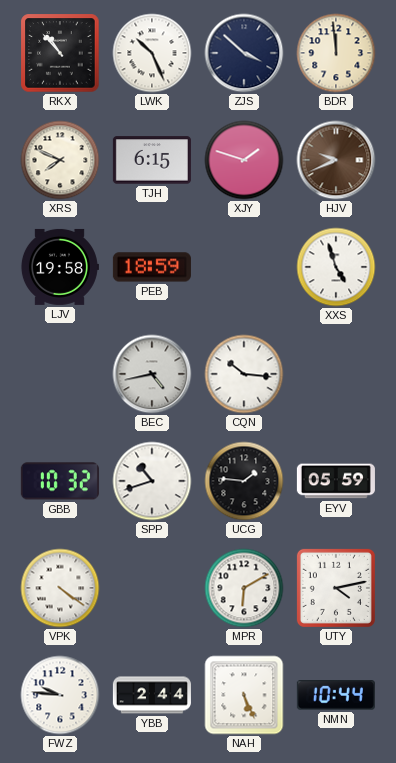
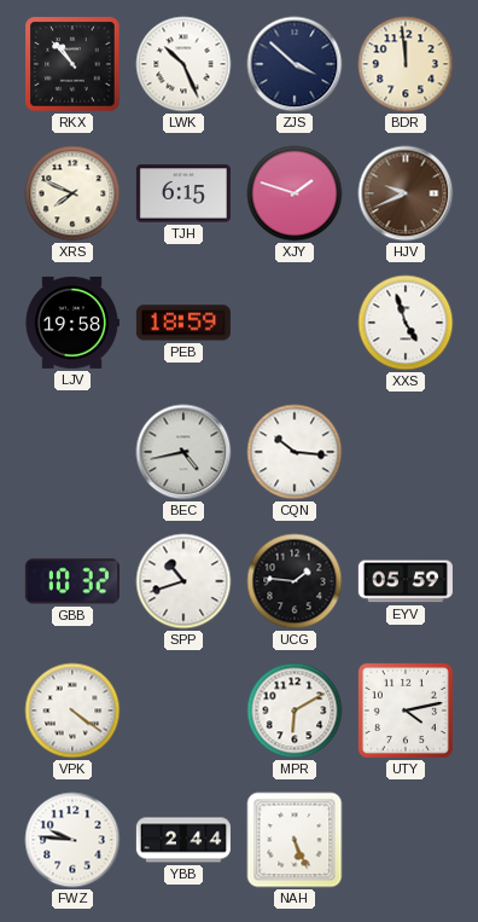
NMN: 10:44 -> none
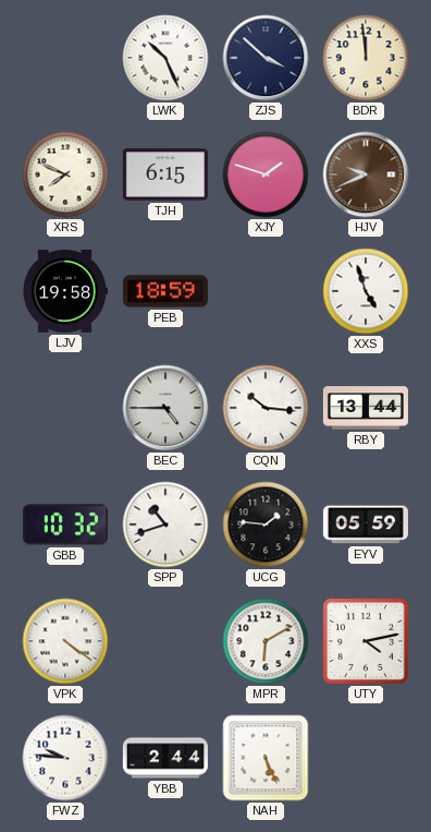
RKX: 10:53 -> none
BEC: 4:43 -> 4:45
RBY: none -> 13:44
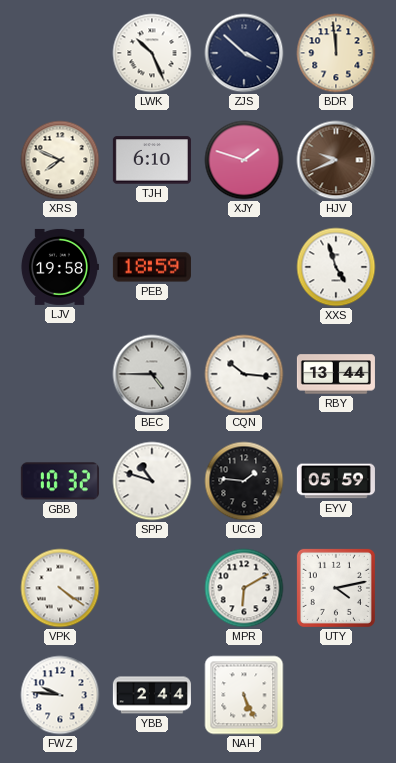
TJH: 6:15 -> 6:10
SPP: 10:42 -> 10:48
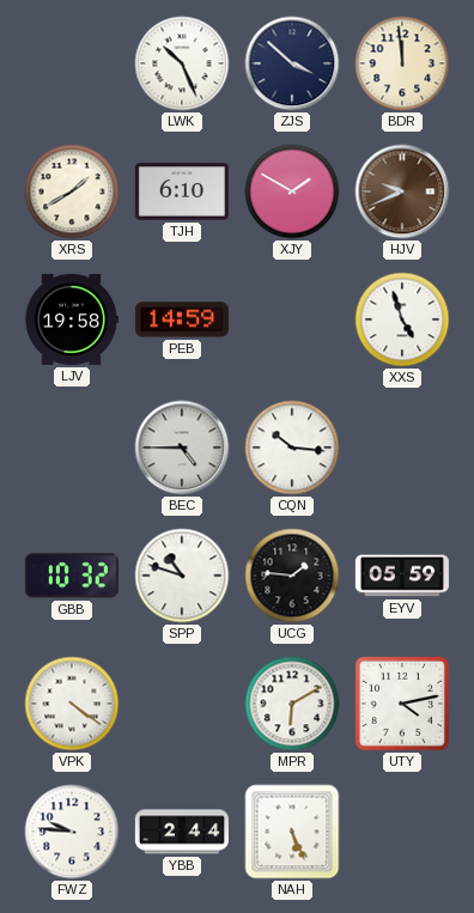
XRS: 7:49 -> 1:40
XJY: 1:48 -> 1:50
PEB: 18:59 -> 14:59
RBY: 13:44 -> none
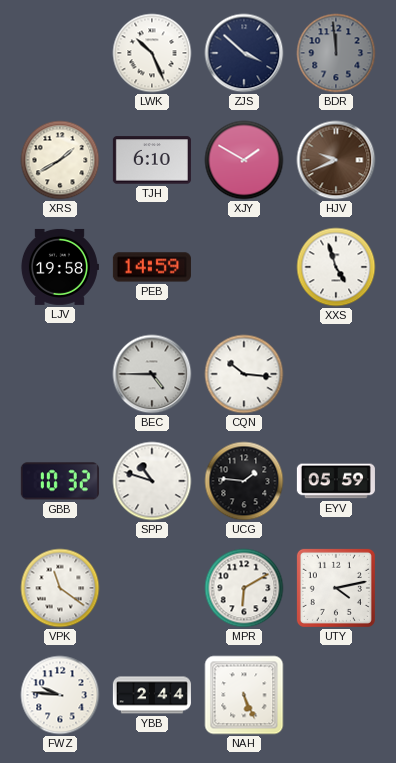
BDR dial: cream -> grey
VPK: 4:21 -> 11:21
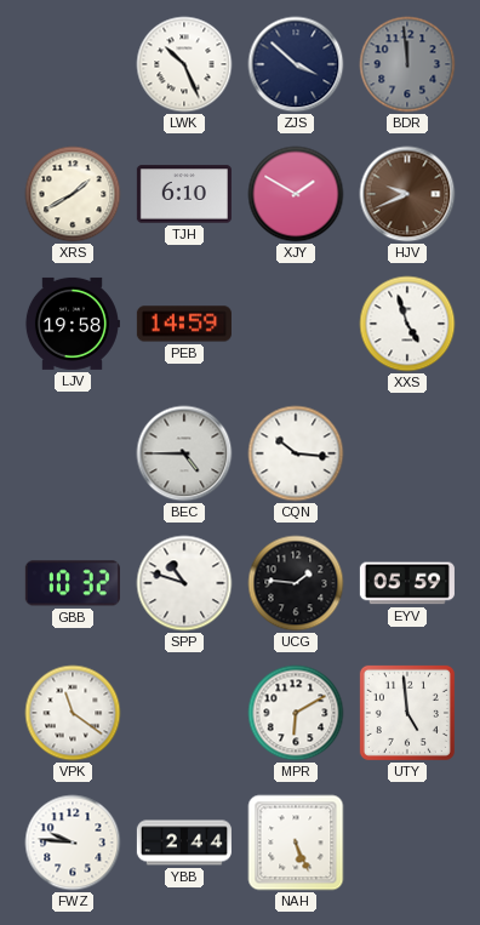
UTY: 4:13 -> 4:59
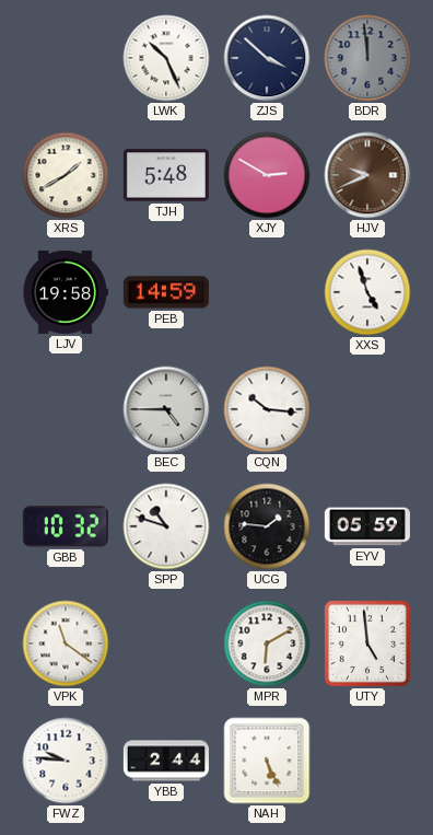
TJH: 6:10 -> 5:48
XJY: 1:50 -> 2:50
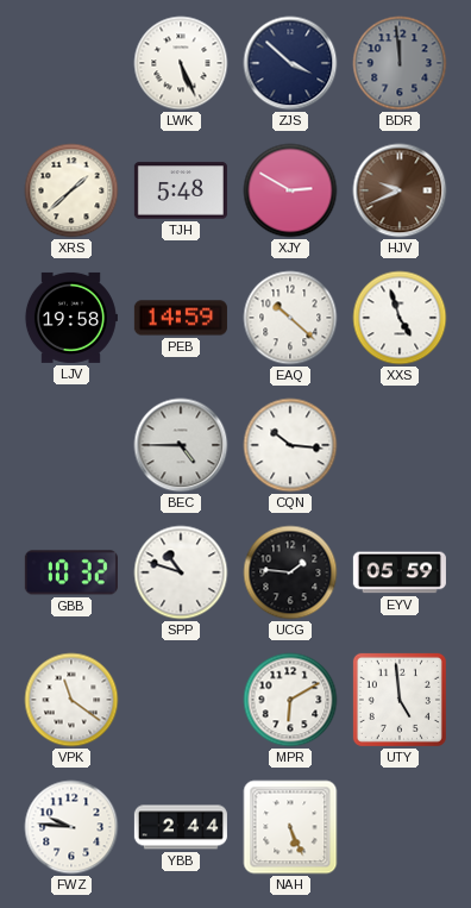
LWK: 10:26 -> 5:26
XRS: 1:40 -> 1:38
EAQ: none -> 10:22
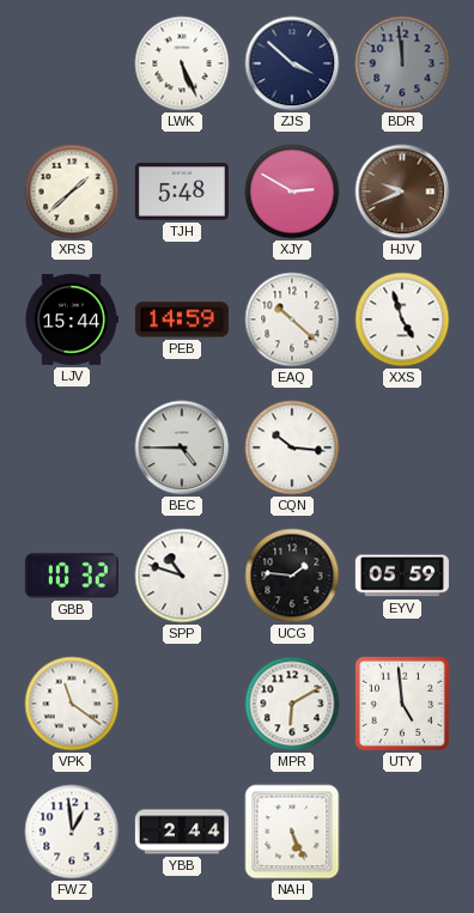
LJV: 19:58 -> 15:44
FWZ: 9:46 -> 12:59
